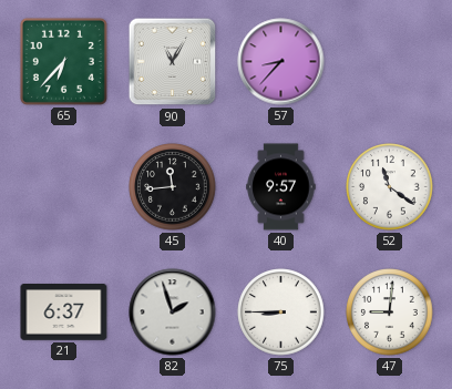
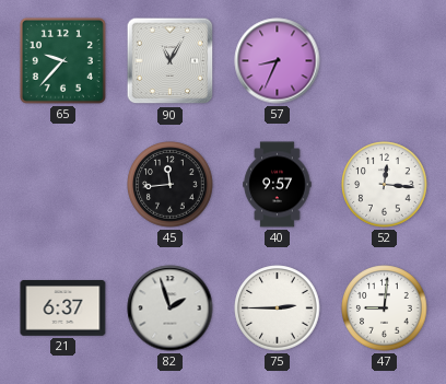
65: 6:37 -> 9:37
57: 8:37 -> 8:34
52: 11:21 -> 12:16
75: 8:45 -> 2:45
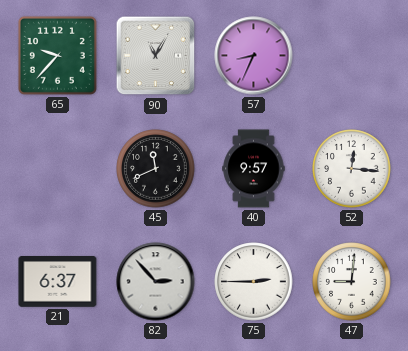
45: 11:44 -> 11:41
82: 1:57 -> 2:53
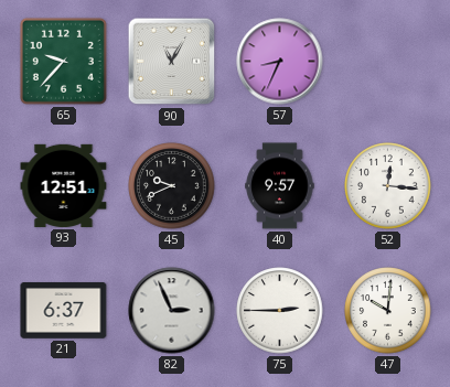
93: none -> 12:51
45: 11:41 -> 9:41
82: 2:53 -> 2:56
47: 9:01 -> 10:01
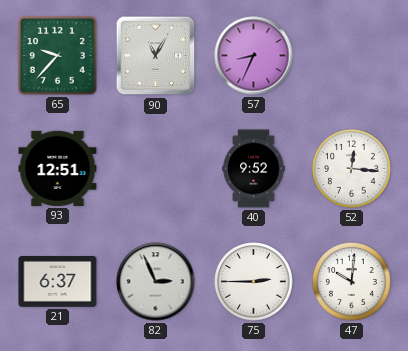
45: 9:41 -> none
40: 9:57 -> 9:52
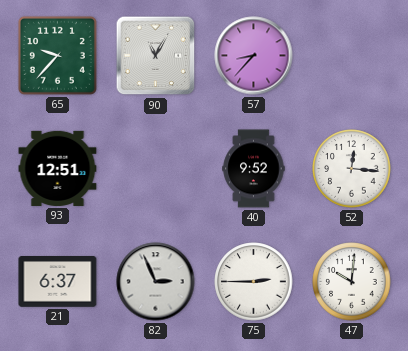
57: 8:34 -> 8:37
